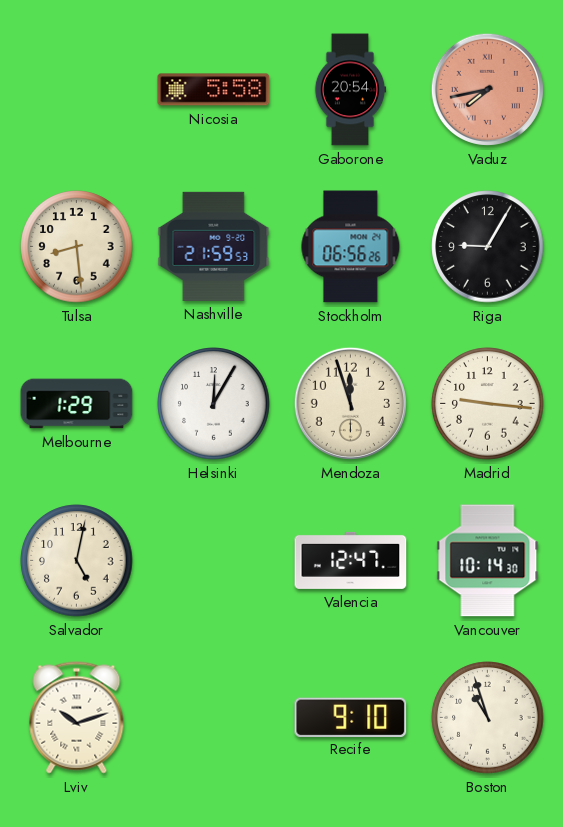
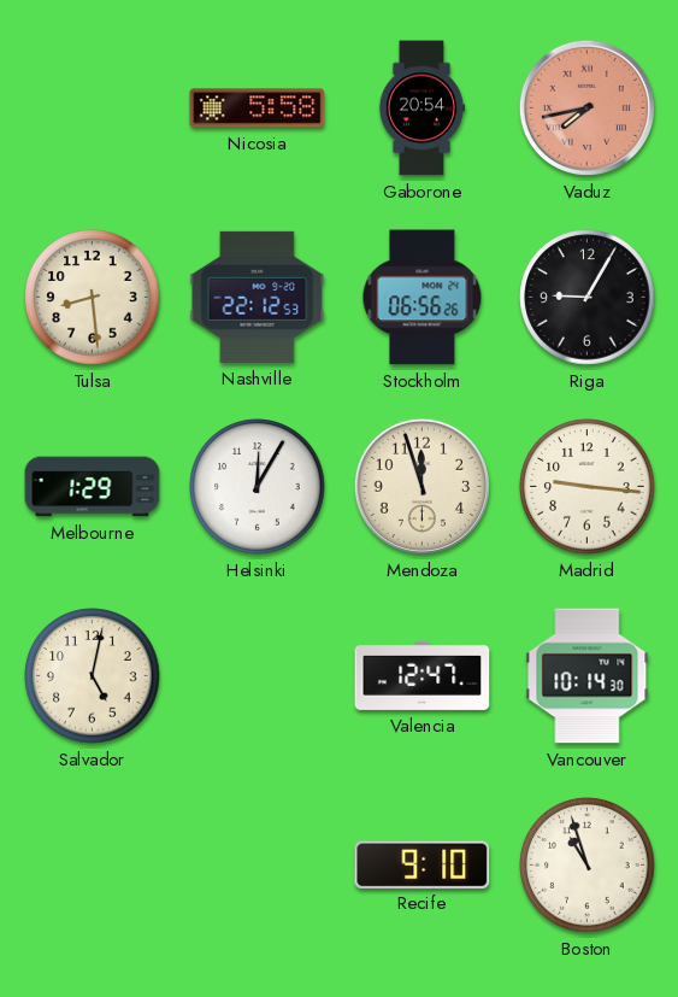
Nashville: 21:59 -> 22:12
Lviv: 10:12 -> none
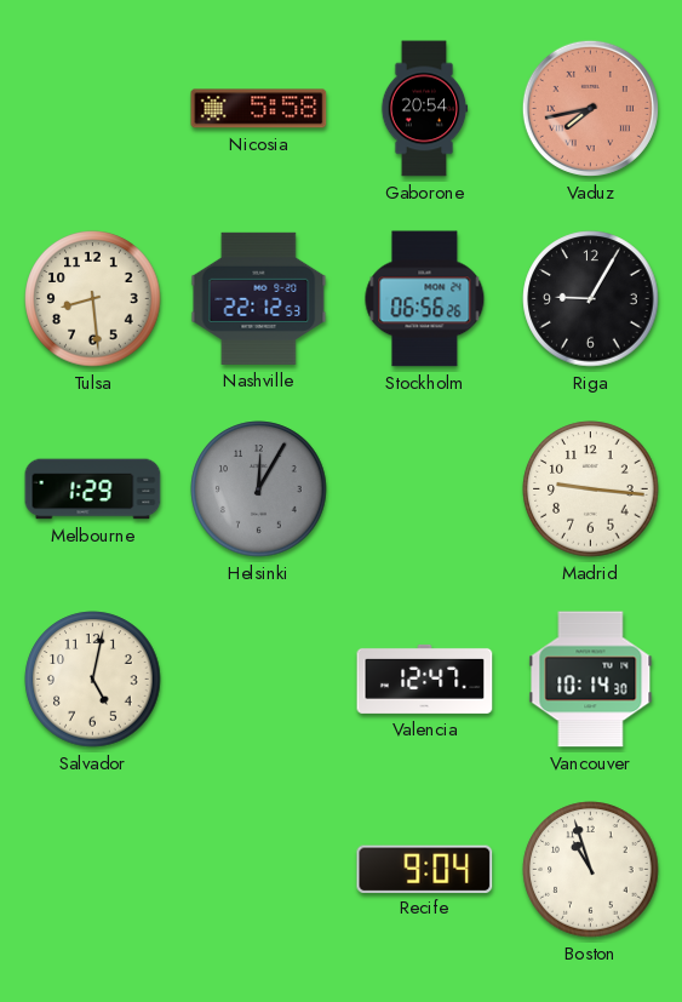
Helsinki dial: white -> grey
Mendoza: 11:57 -> none
Recife: 9:10 -> 9:04
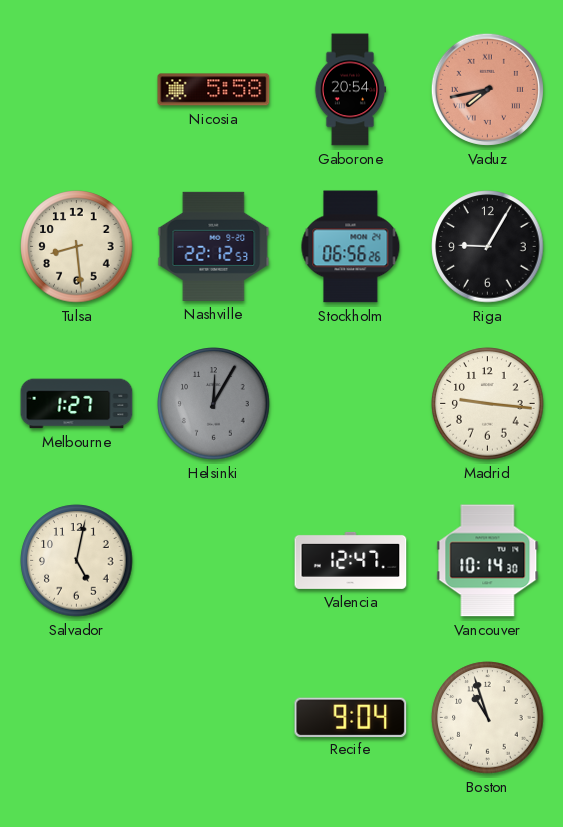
Melbourne: 1:29 -> 1:27
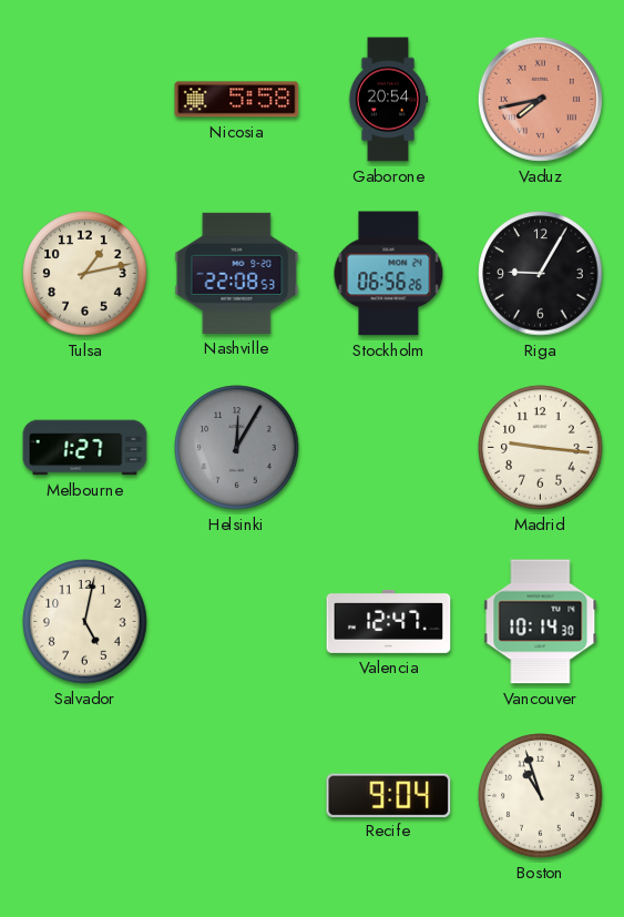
Tulsa: 8:29 -> 1:13
Nashville: 22:12 -> 22:08
